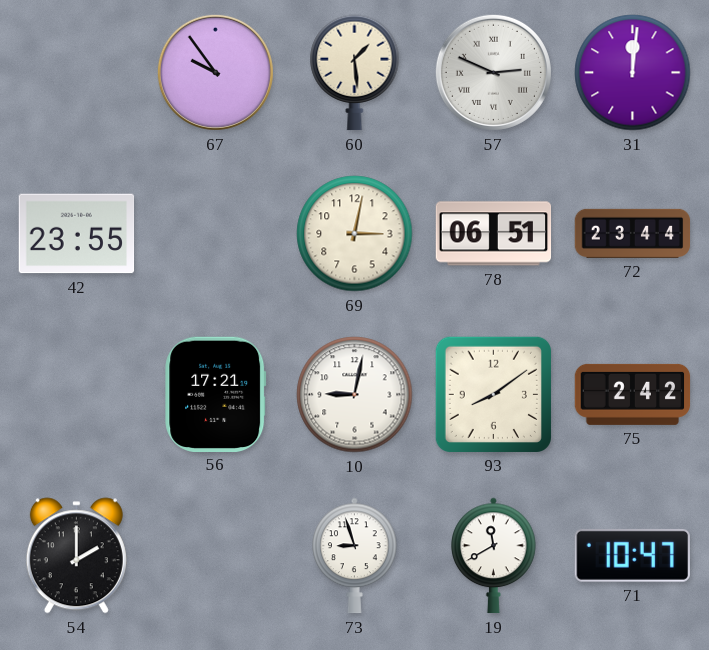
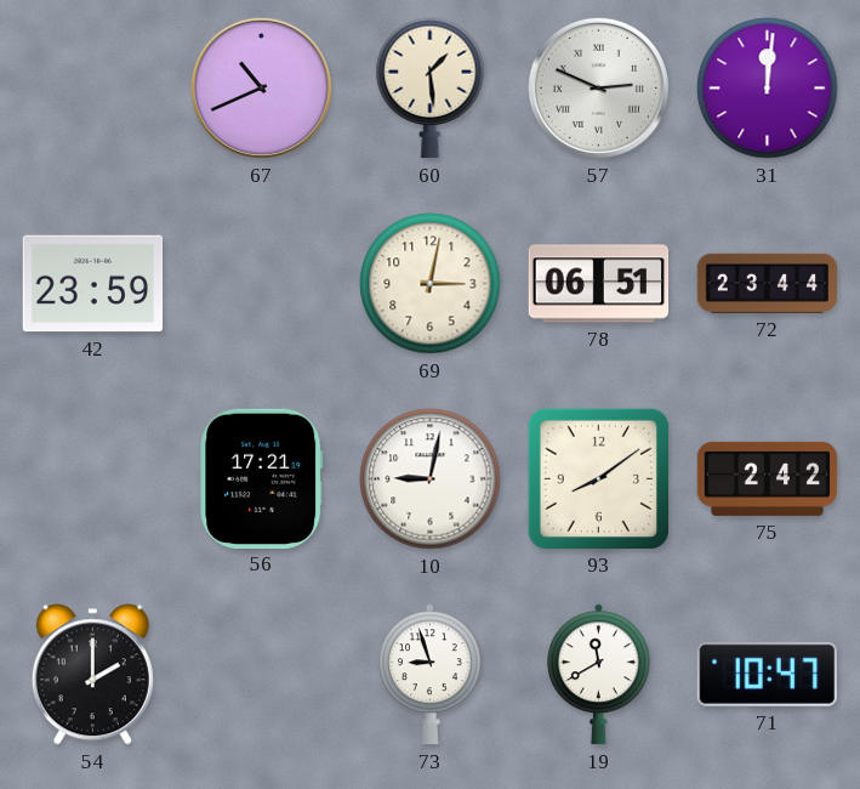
67: 9:54 -> 10:41
42: 23:55 -> 23:59
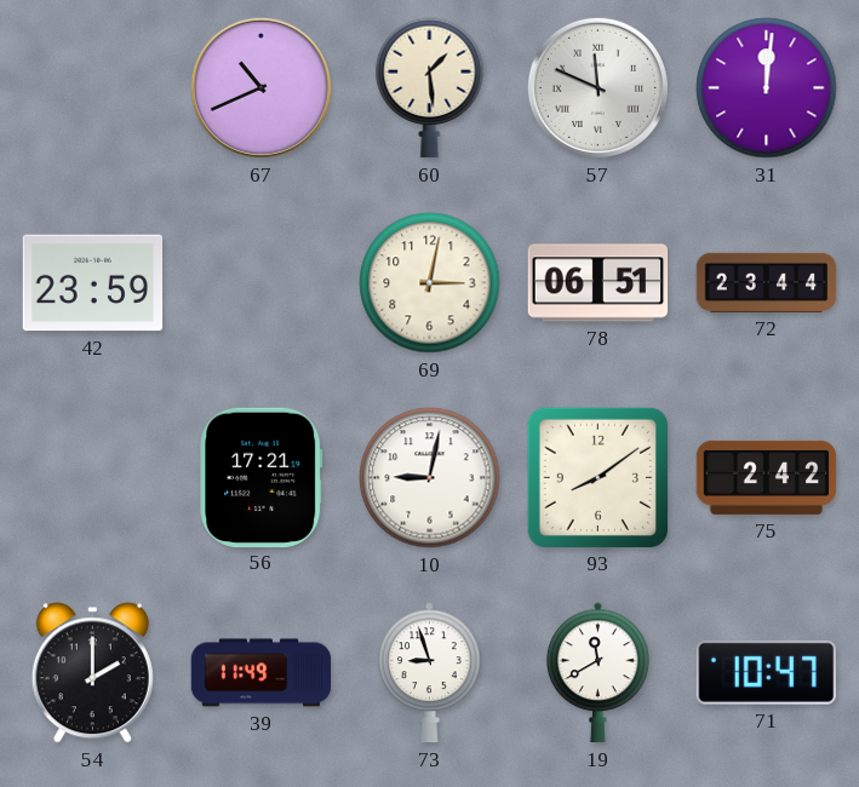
57: 2:49 -> 11:49
39: none -> 11:49
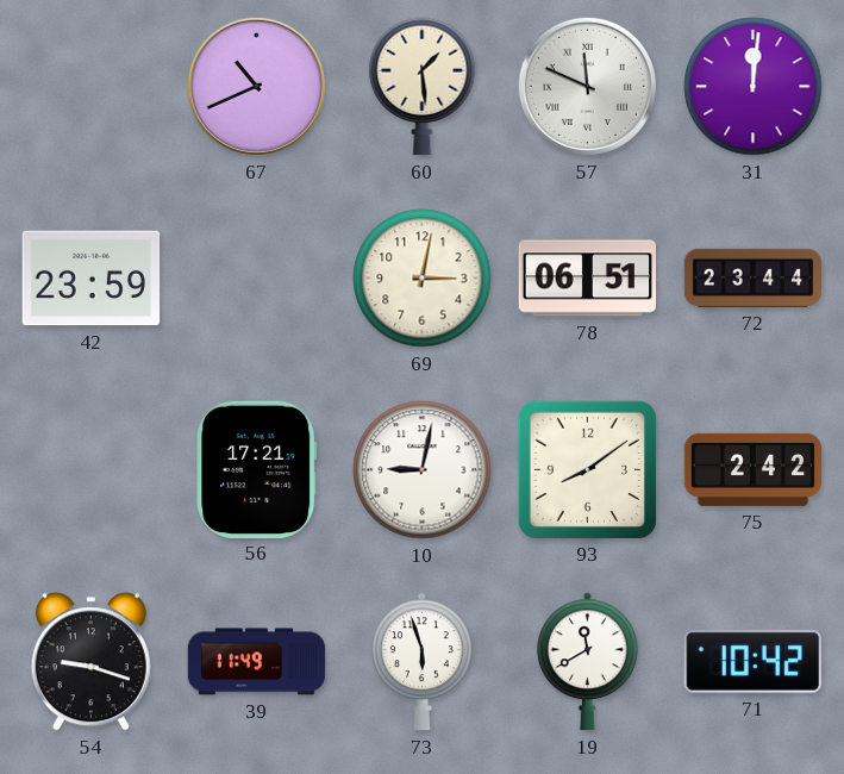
54: 2:00 -> 9:18
73: 8:57 -> 5:57
71: 10:47 -> 10:42
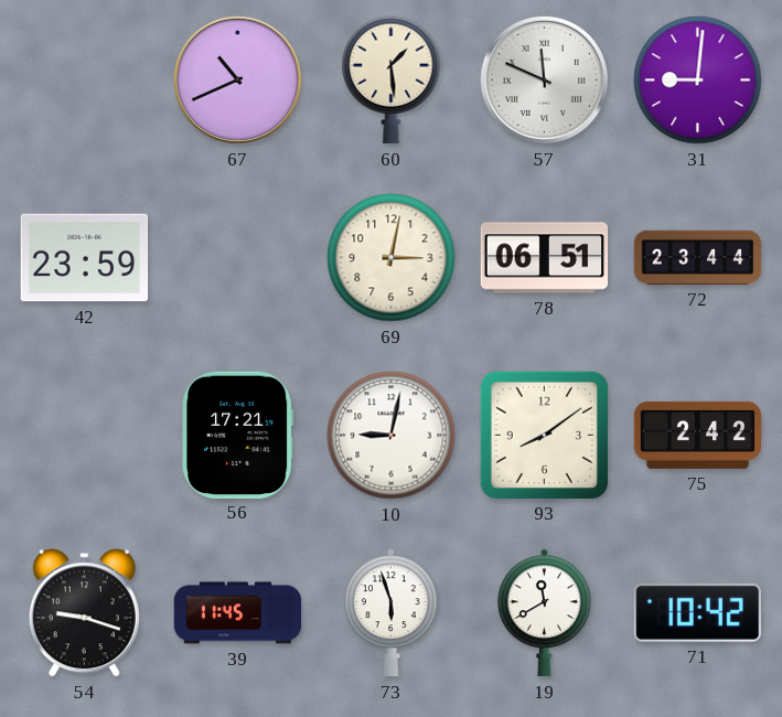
31: 12:01 -> 9:01
39: 11:49 -> 11:45
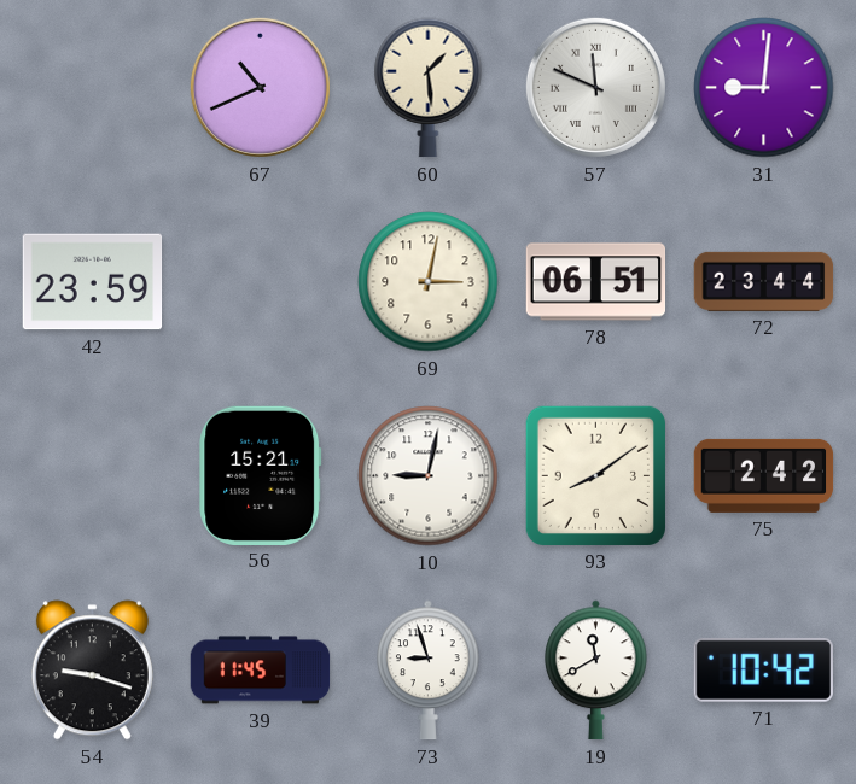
56: 17:21 -> 15:21
73: 5:57 -> 8:57
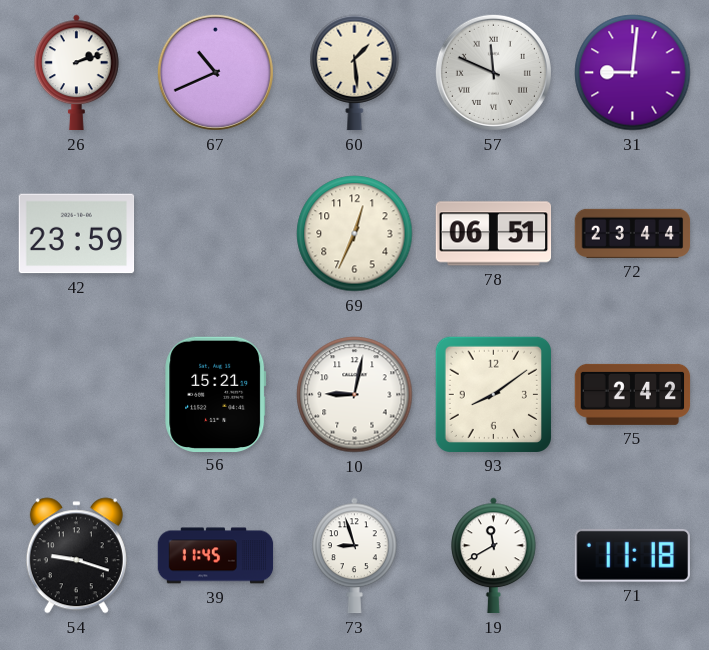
26: none -> 2:12
69: 3:02 -> 12:34
71: 10:42 -> 11:18
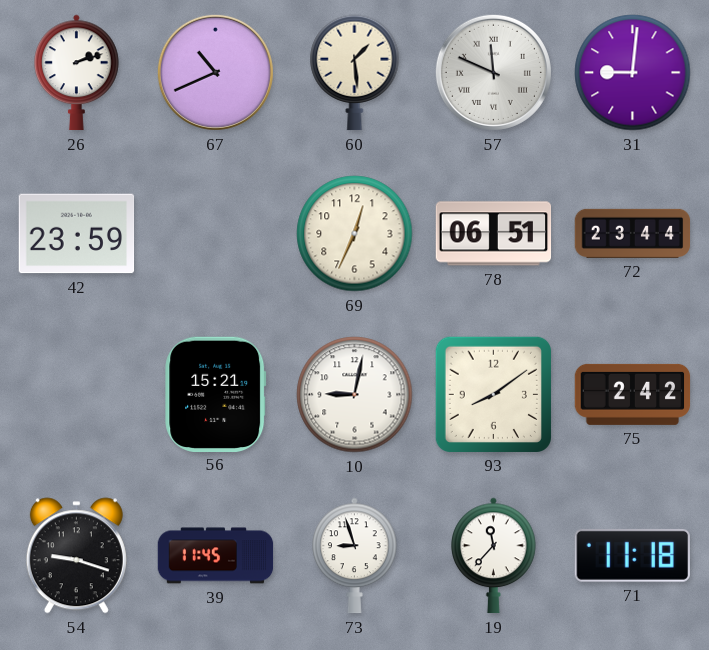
19: 11:40 -> 11:37
